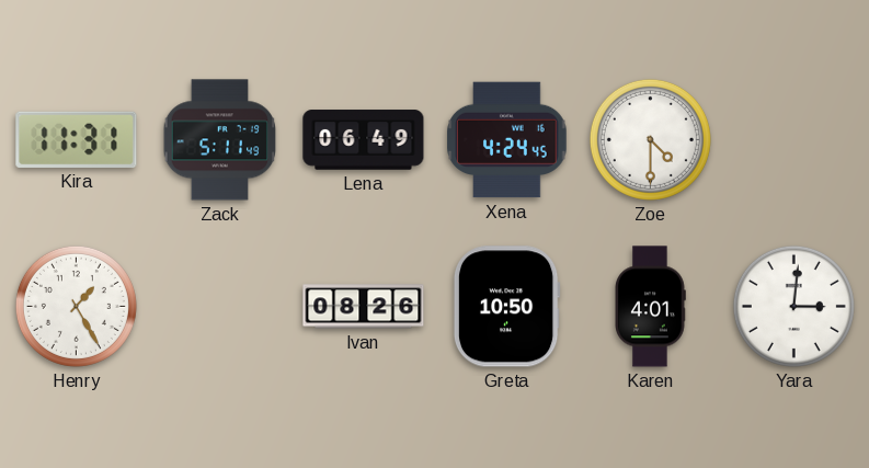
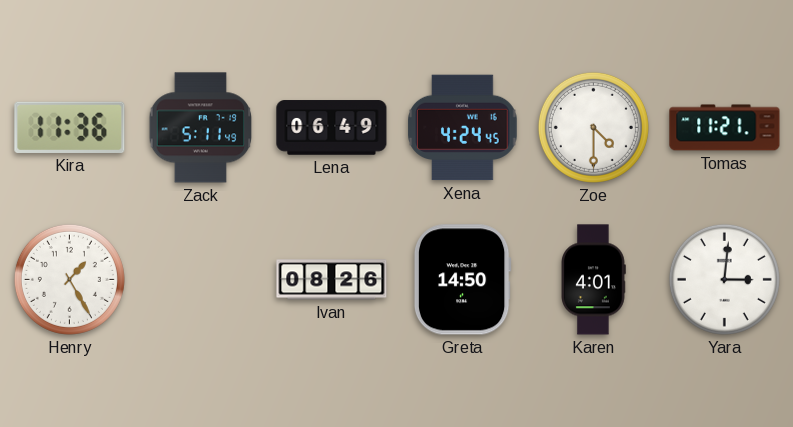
Kira: 11:31 -> 11:36
Tomas: none -> 11:21
Greta: 10:50 -> 14:50
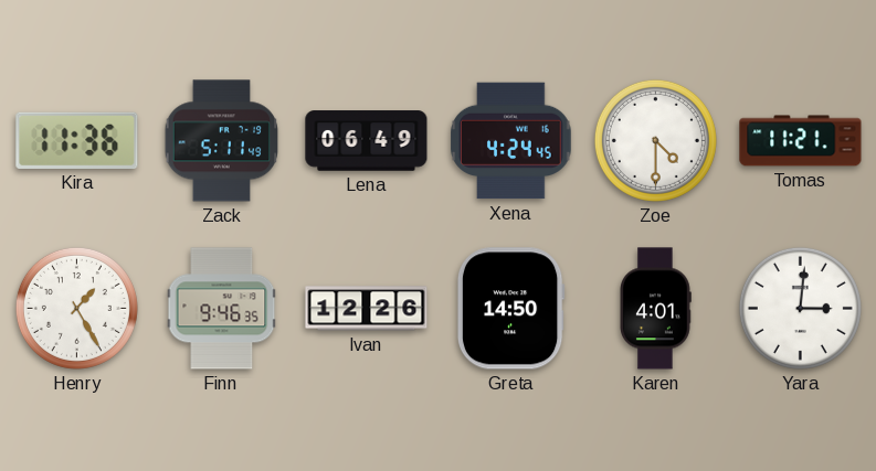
Finn: none -> 9:46
Ivan: 08:26 -> 12:26
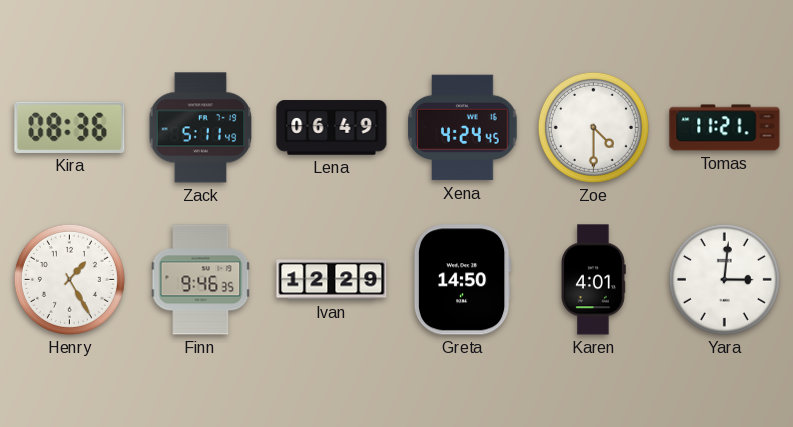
Kira: 11:36 -> 08:36
Ivan: 12:26 -> 12:29
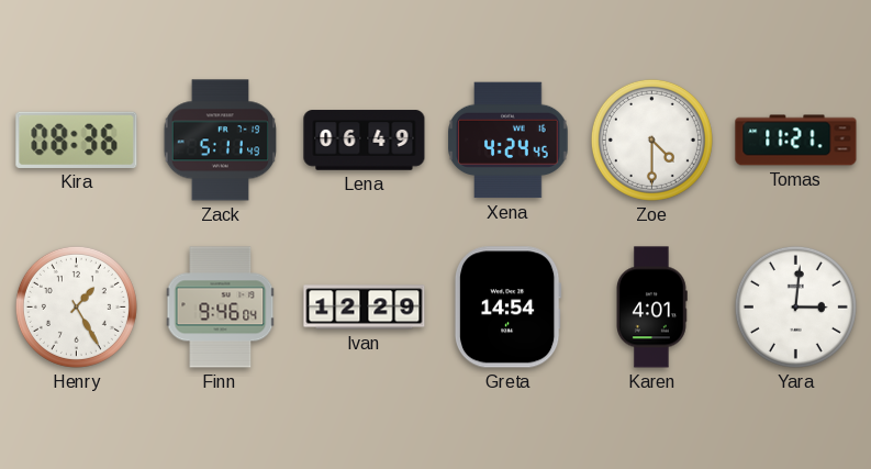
Finn: 9:46:35 -> 9:46:04
Greta: 14:50 -> 14:54
